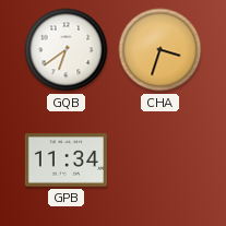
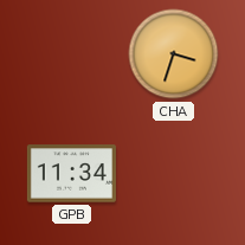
GQB: 6:39 -> none
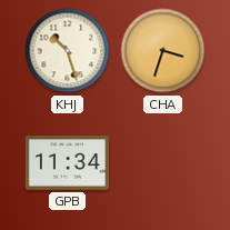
KHJ: none -> 10:27
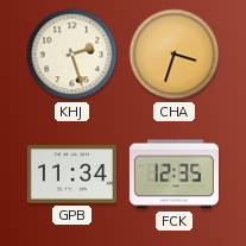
KHJ: 10:27 -> 2:27
FCK: none -> 12:35
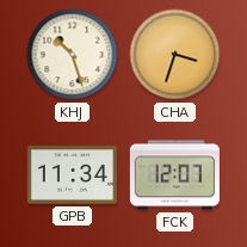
KHJ: 2:27 -> 10:27
FCK: 12:35 -> 12:07
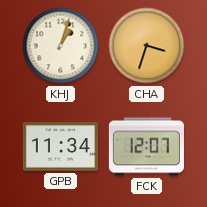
KHJ: 10:27 -> 1:03
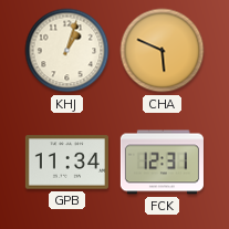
CHA: 3:33 -> 5:49
FCK: 12:07 -> 12:31
